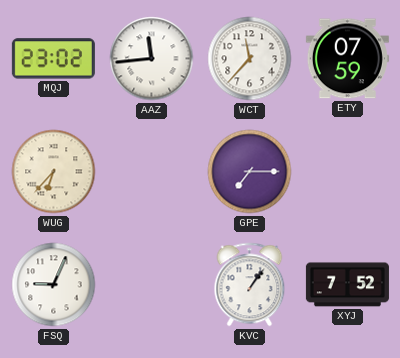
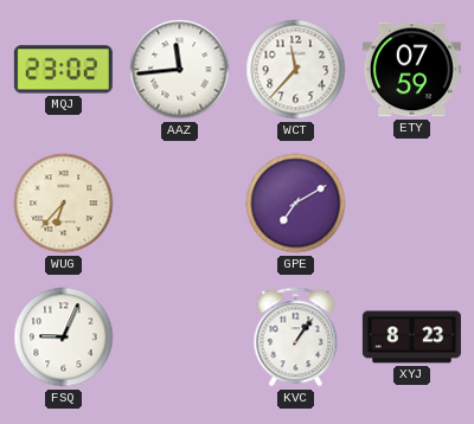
GPE: 7:15 -> 7:10
XYJ: 7:52 -> 8:23
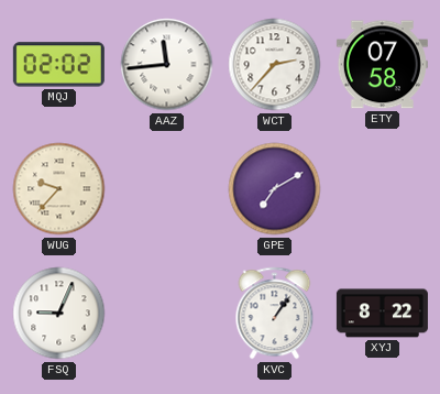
MQJ: 23:02 -> 02:02
WCT: 11:37 -> 2:37
ETY: 07:59 -> 07:58
WUG: 6:37 -> 9:37
XYJ: 8:23 -> 8:22
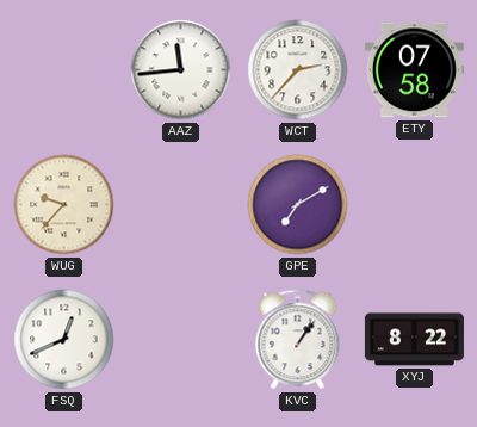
MQJ: 02:02 -> none
FSQ: 9:04 -> 12:41
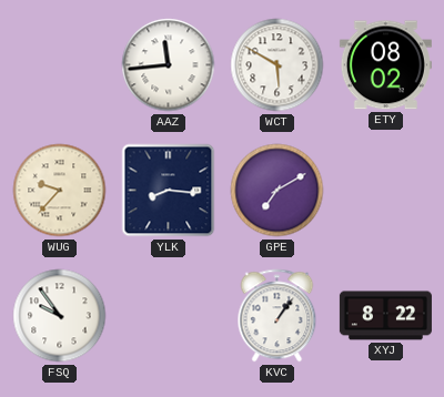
WCT: 2:37 -> 5:50
ETY: 07:58 -> 08:02
YLK: none -> 8:16
FSQ: 12:41 -> 9:54
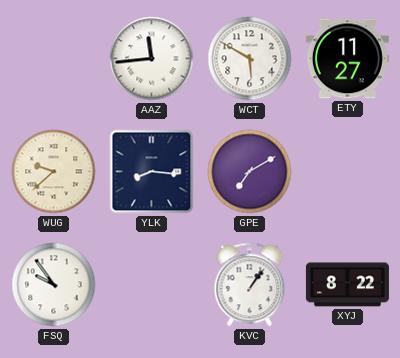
ETY: 08:02 -> 11:27
WUG: 9:37 -> 9:38
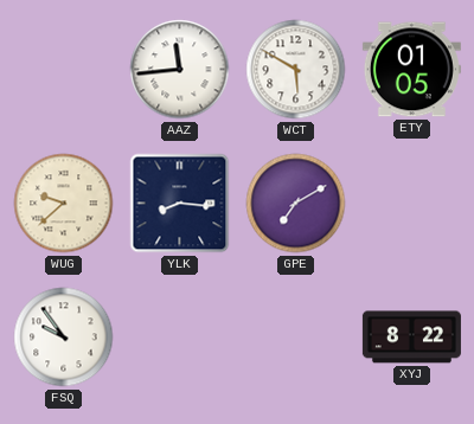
ETY: 11:27 -> 01:05
KVC: 1:06 -> none
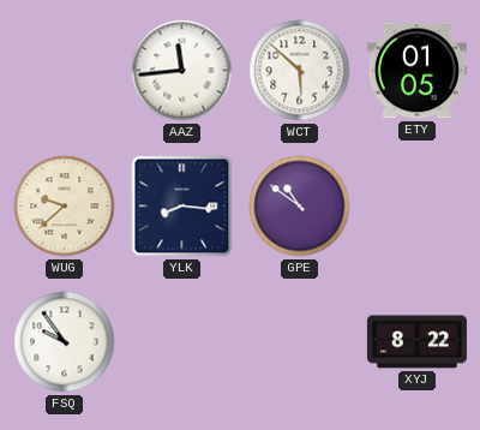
WCT: 5:50 -> 5:52
GPE: 7:10 -> 10:51
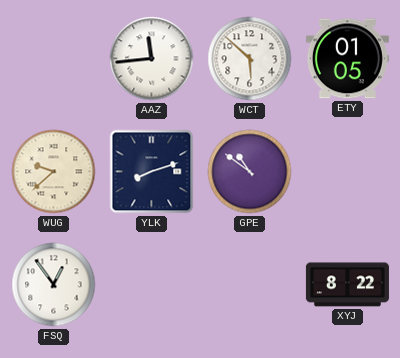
YLK: 8:16 -> 8:12
FSQ: 9:54 -> 12:54
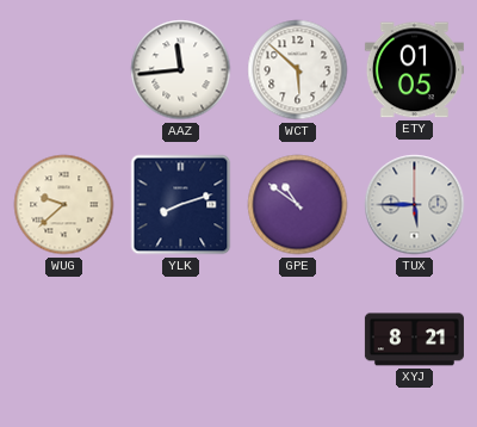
TUX: none -> 5:45
FSQ: 12:54 -> none
XYJ: 8:22 -> 8:21
